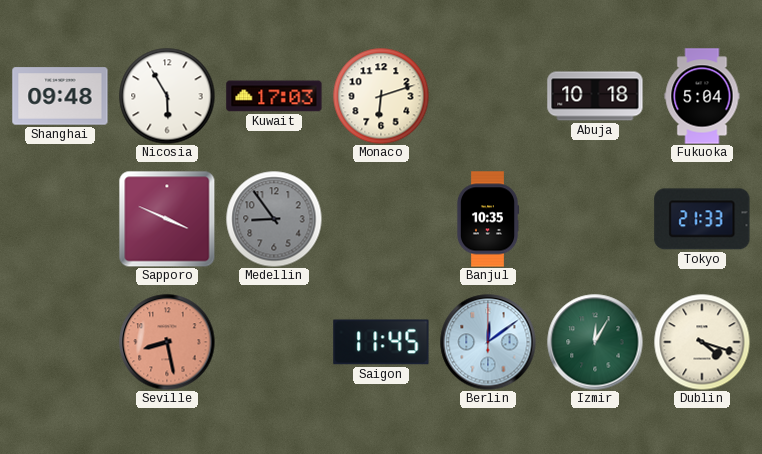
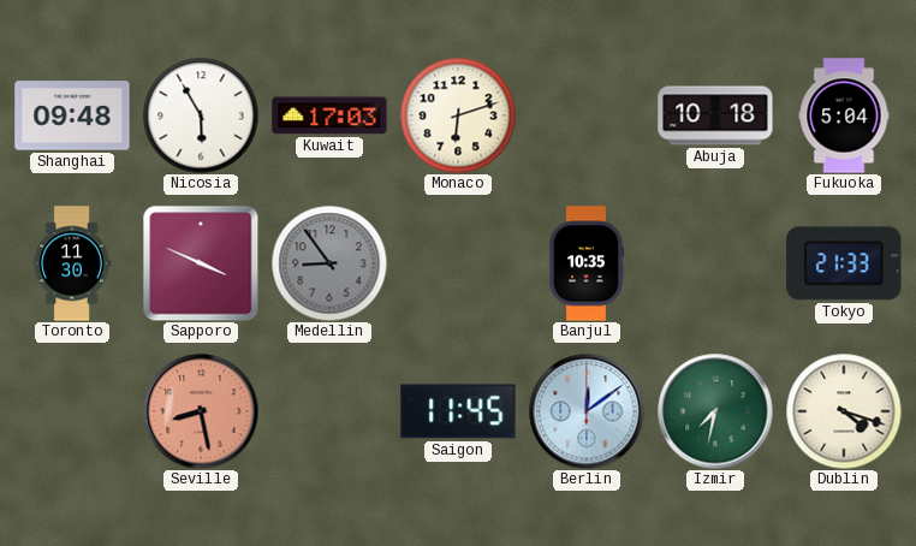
Toronto: none -> 11:30
Izmir: 12:05 -> 7:32
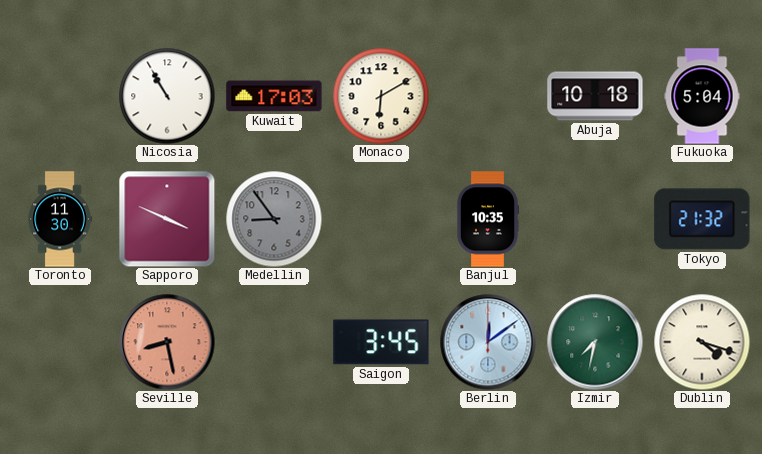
Shanghai: 09:48 -> none
Nicosia: 5:55 -> 10:55
Monaco: 6:12 -> 6:10
Tokyo: 21:33 -> 21:32
Saigon: 11:45 -> 3:45
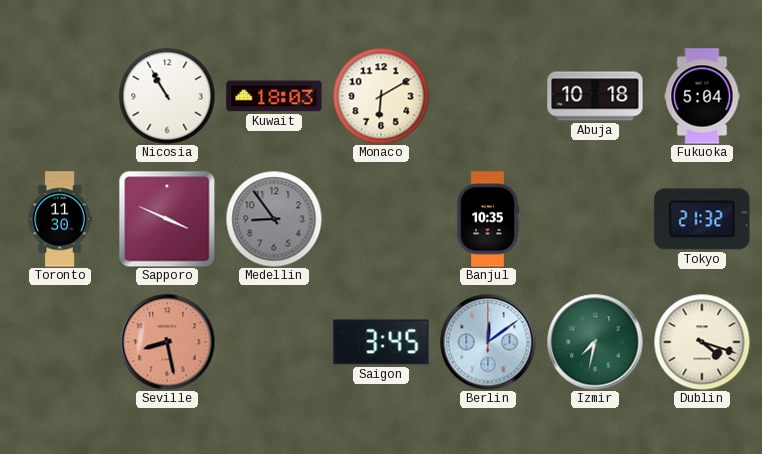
Kuwait: 17:03 -> 18:03
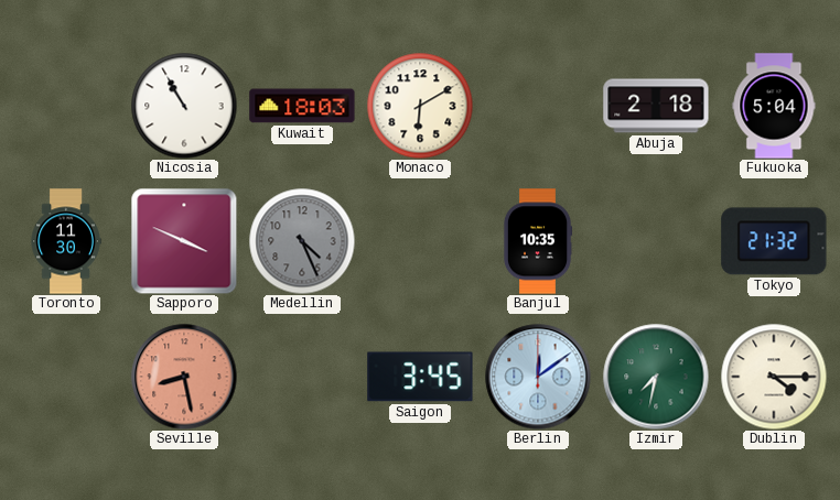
Abuja: 10:18 -> 2:18
Medellin: 8:54 -> 4:26
Dublin: 4:18 -> 4:15
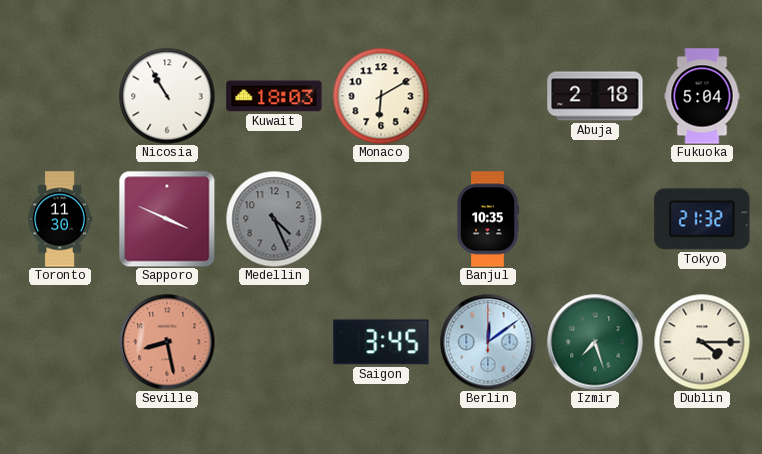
Izmir: 7:32 -> 7:27
